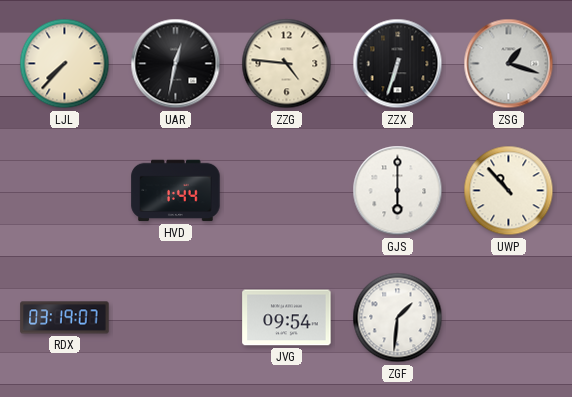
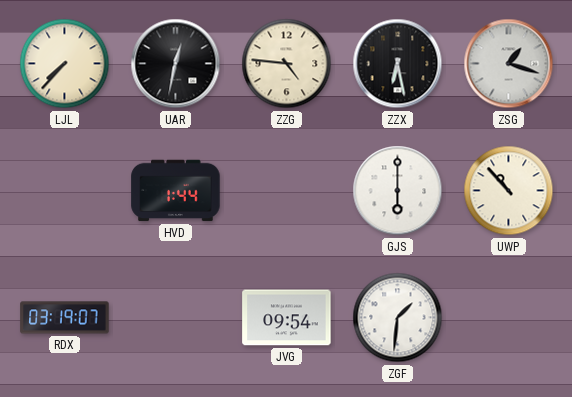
ZZX: 6:33 -> 6:28
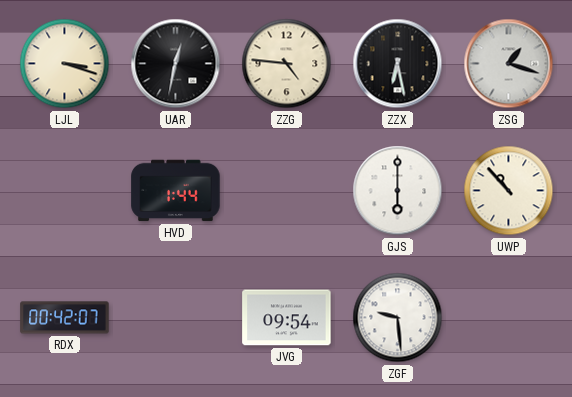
LJL: 7:37 -> 3:18
RDX: 03:19 -> 00:42
ZGF: 1:31 -> 9:29
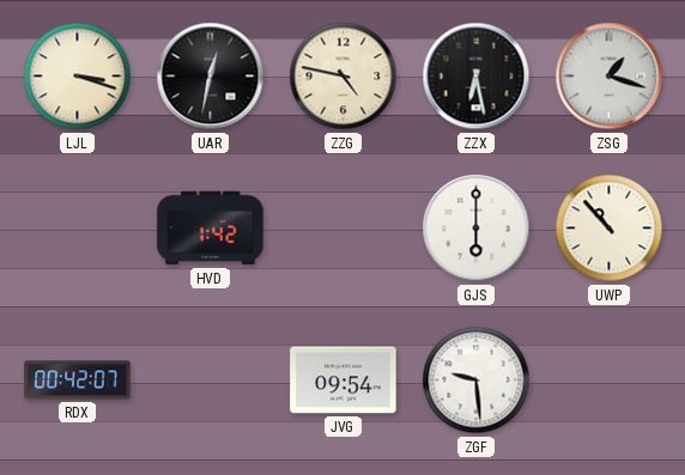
ZZG: 4:46 -> 4:47
HVD: 1:44 -> 1:42
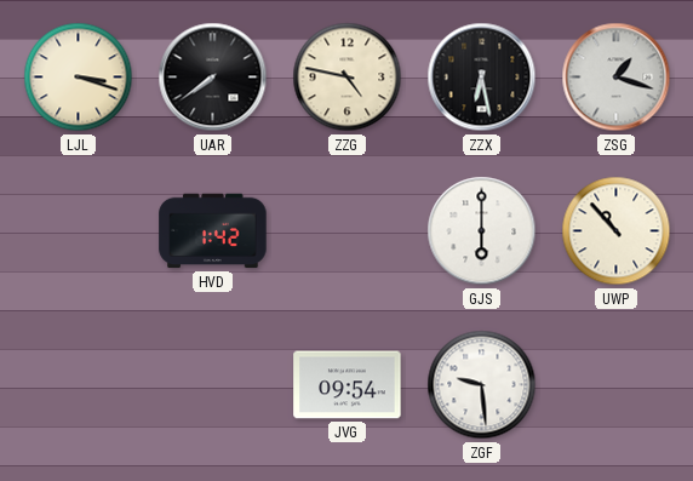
UAR: 12:32 -> 7:39
RDX: 00:42 -> none
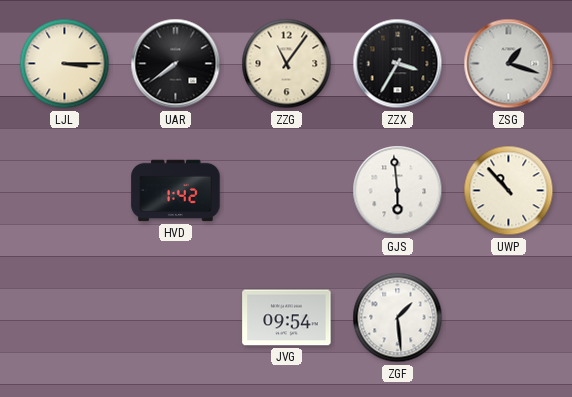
LJL: 3:18 -> 3:15
ZZG: 4:47 -> 11:06
ZZX: 6:28 -> 3:35
GJS: 6:00 -> 5:59
ZGF: 9:29 -> 1:29
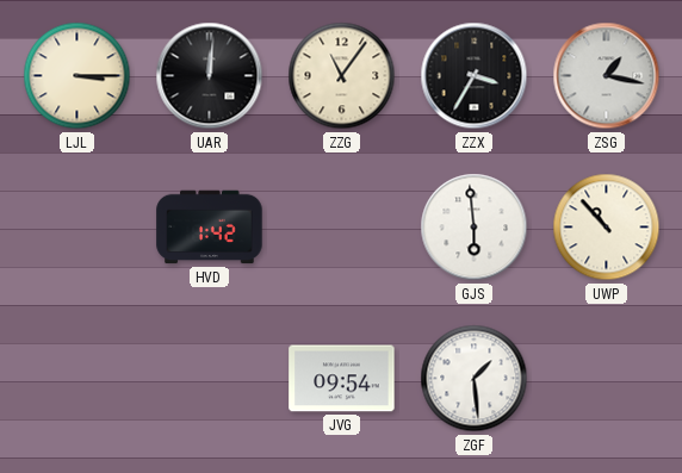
UAR: 7:39 -> 12:01
ZSG: 1:18 -> 1:17
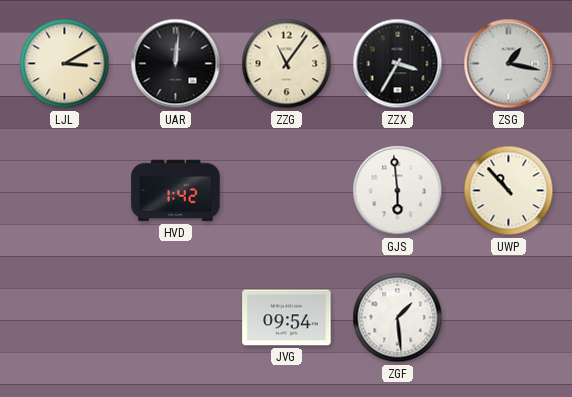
LJL: 3:15 -> 3:10
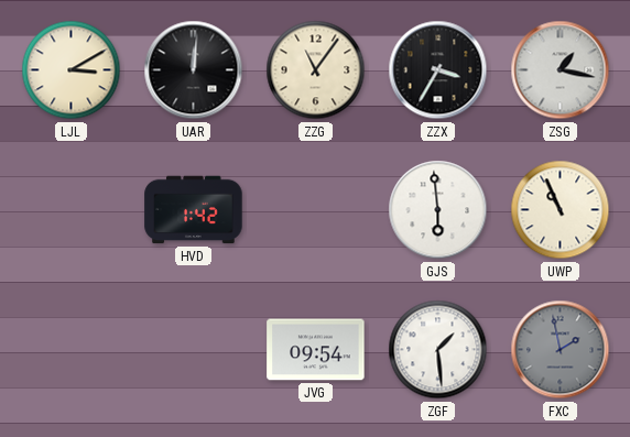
UWP: 10:53 -> 10:56
FXC: none -> 1:58
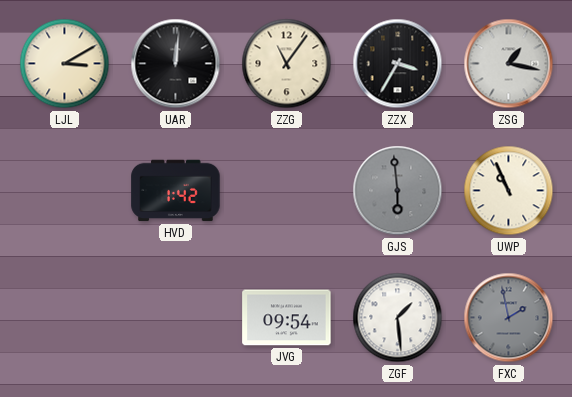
GJS dial: white -> grey
